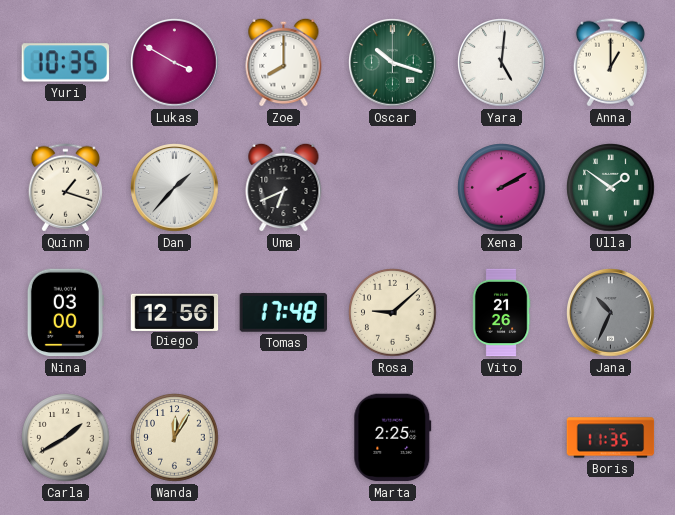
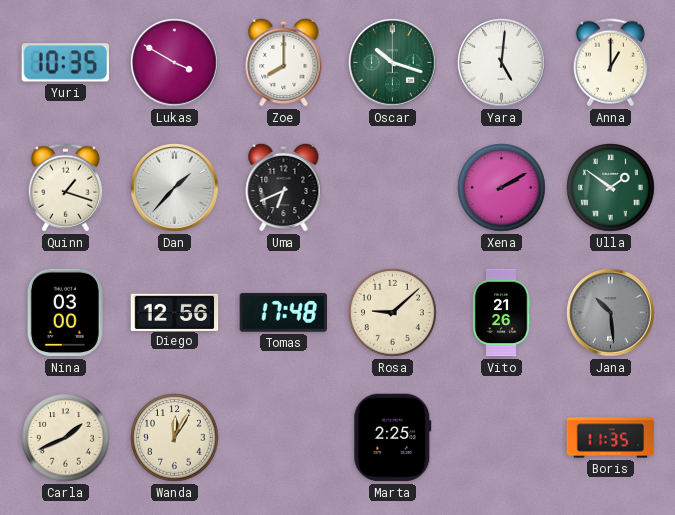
Jana: 10:34 -> 10:29
Carla: 1:40 -> 1:41
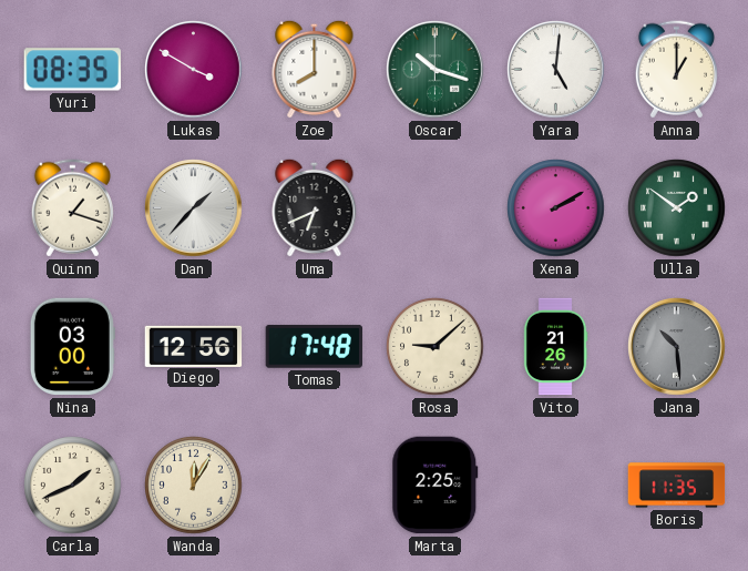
Yuri: 10:35 -> 08:35
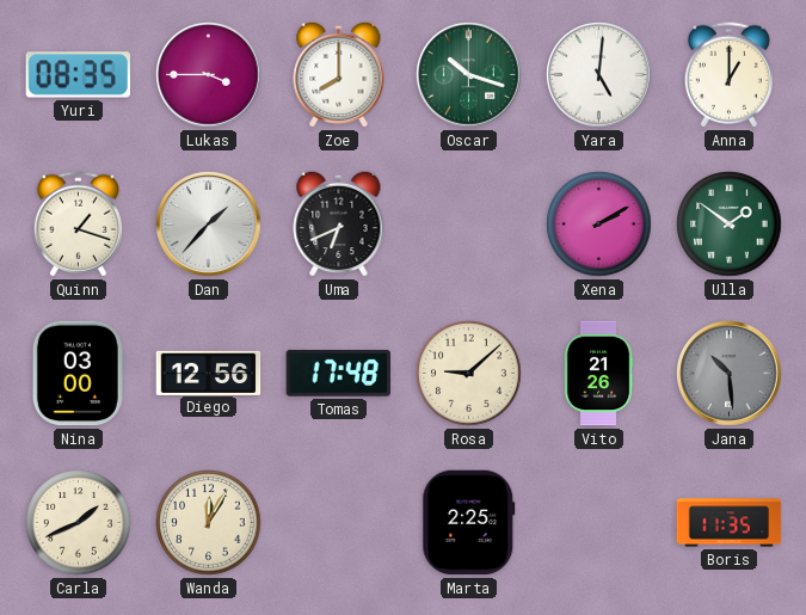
Lukas: 3:50 -> 3:45
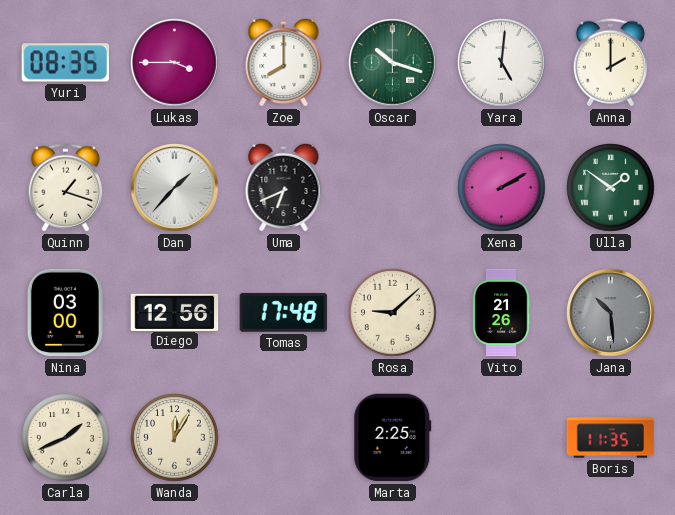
Anna: 1:00 -> 2:00
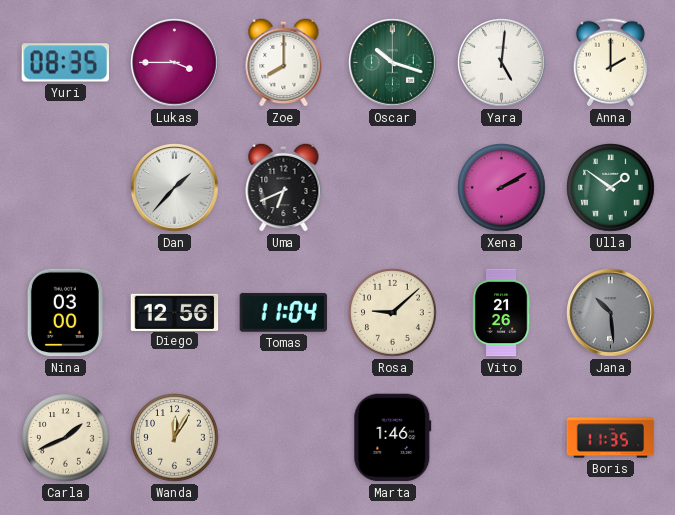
Quinn: 1:18 -> none
Tomas: 17:48 -> 11:04
Marta: 2:25 -> 1:46
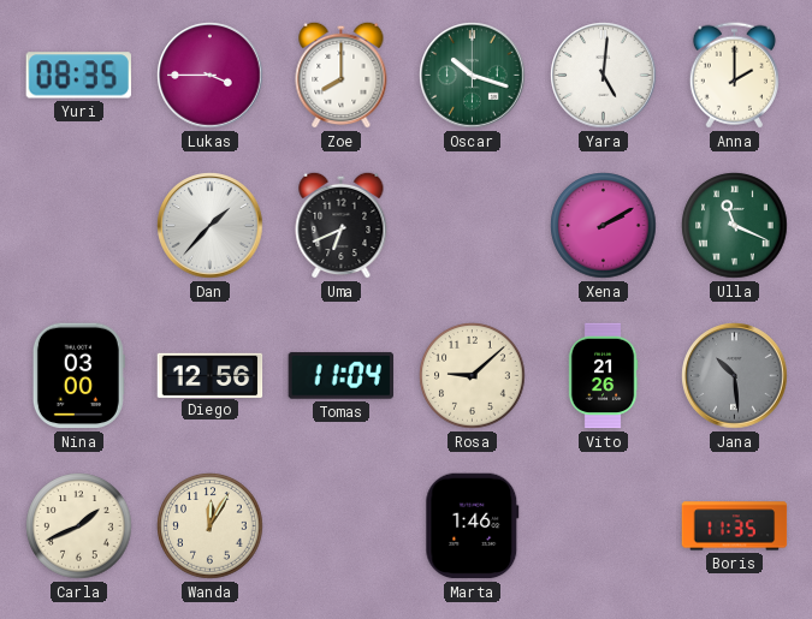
Ulla: 1:51 -> 11:19
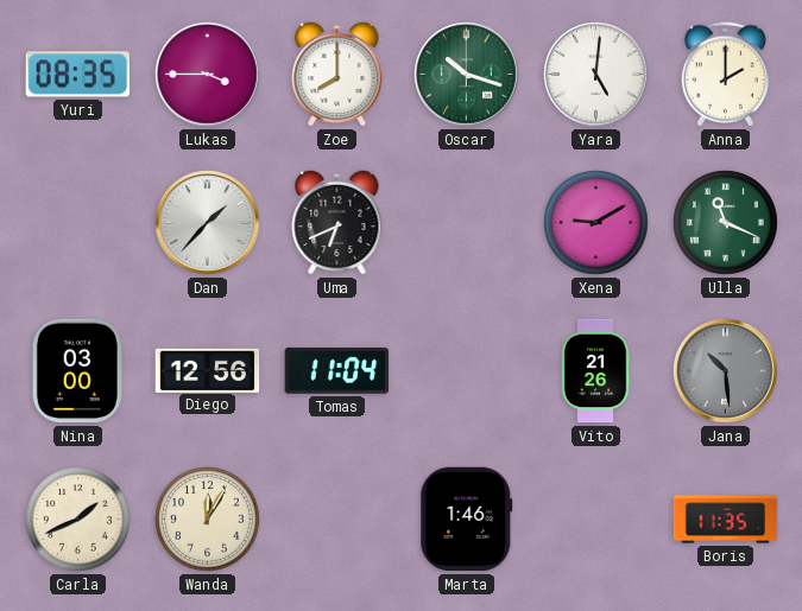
Xena: 2:10 -> 9:10
Rosa: 9:08 -> none
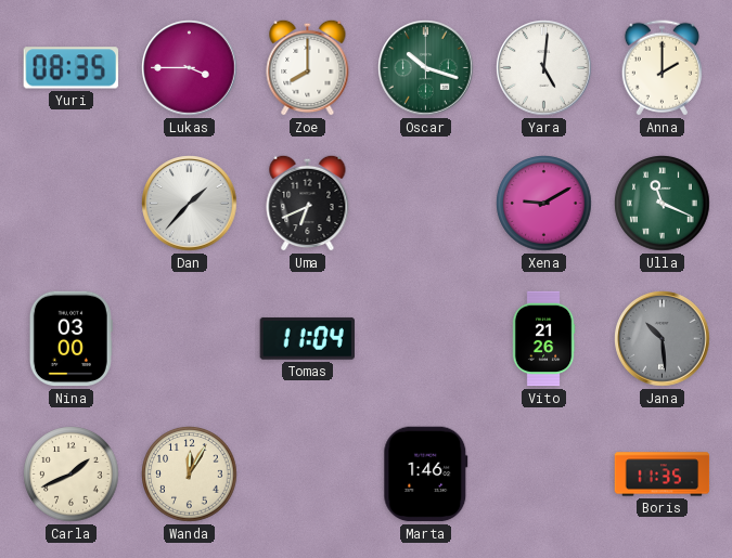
Diego: 12:56 -> none
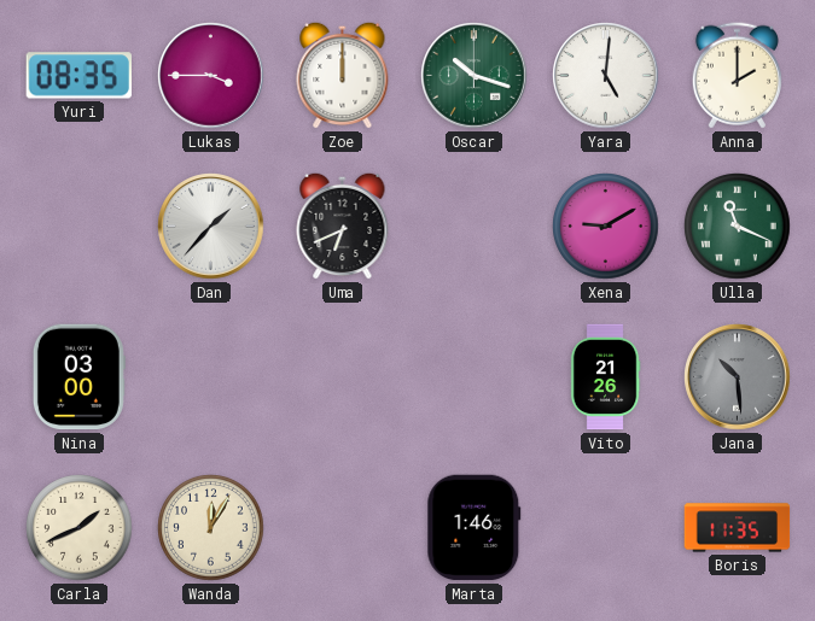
Zoe: 8:00 -> 12:00
Tomas: 11:04 -> none
